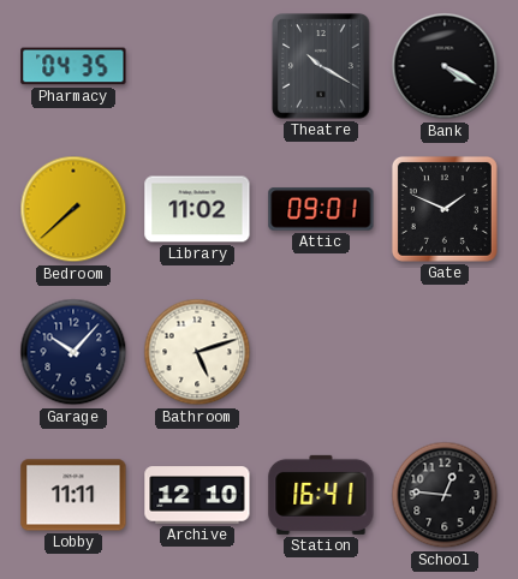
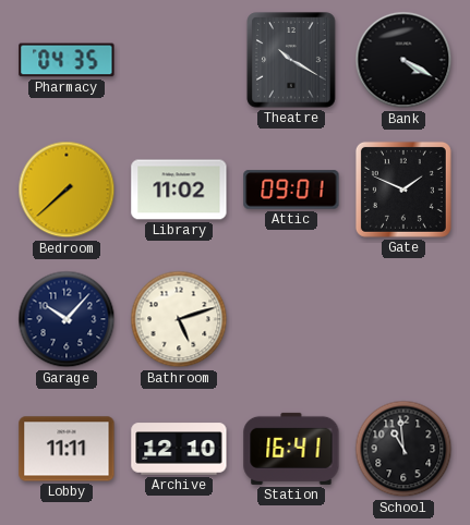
School: 12:46 -> 10:59
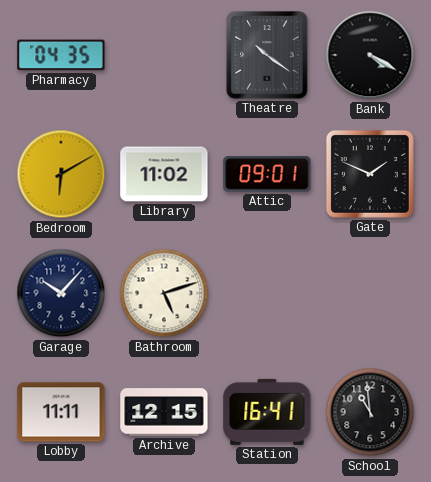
Theatre: 10:20 -> 10:21
Bedroom: 7:38 -> 6:10
Archive: 12:10 -> 12:15
